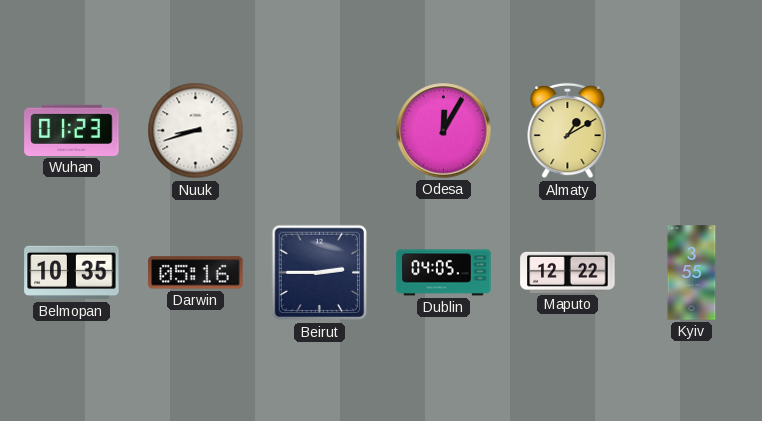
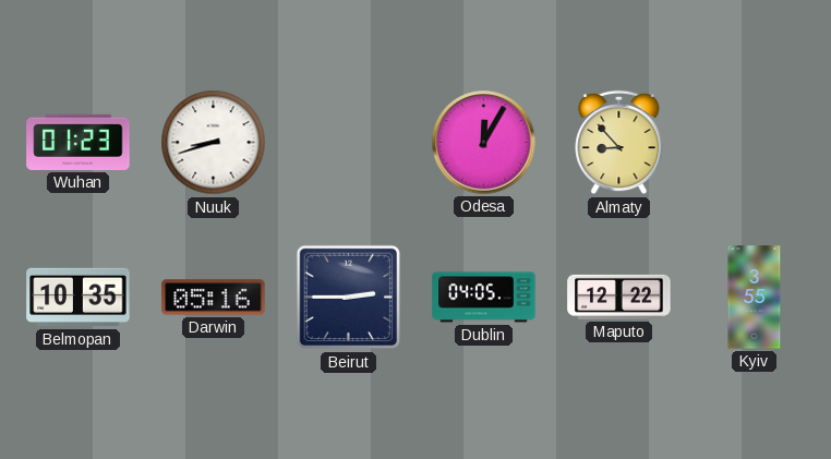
Almaty: 1:10 -> 8:53
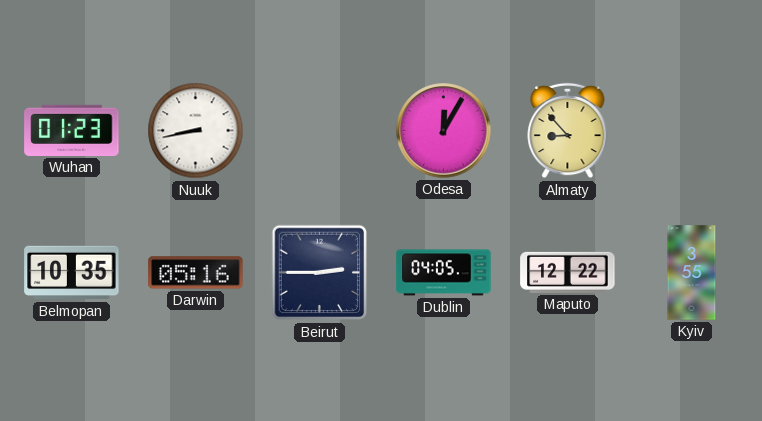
Nuuk: 8:42 -> 8:43
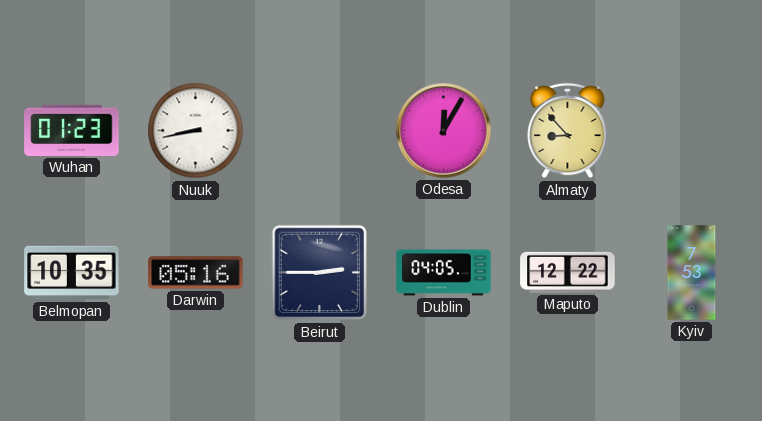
Kyiv: 3:55 -> 7:53
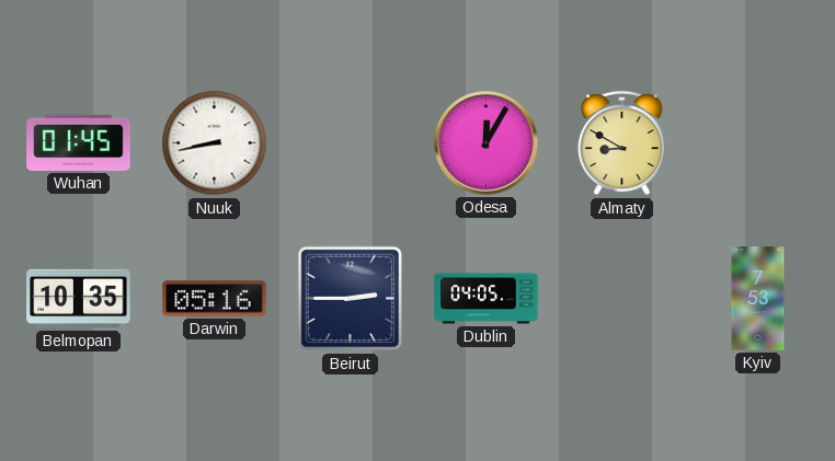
Wuhan: 01:23 -> 01:45
Almaty: 8:53 -> 8:50
Maputo: 12:22 -> none
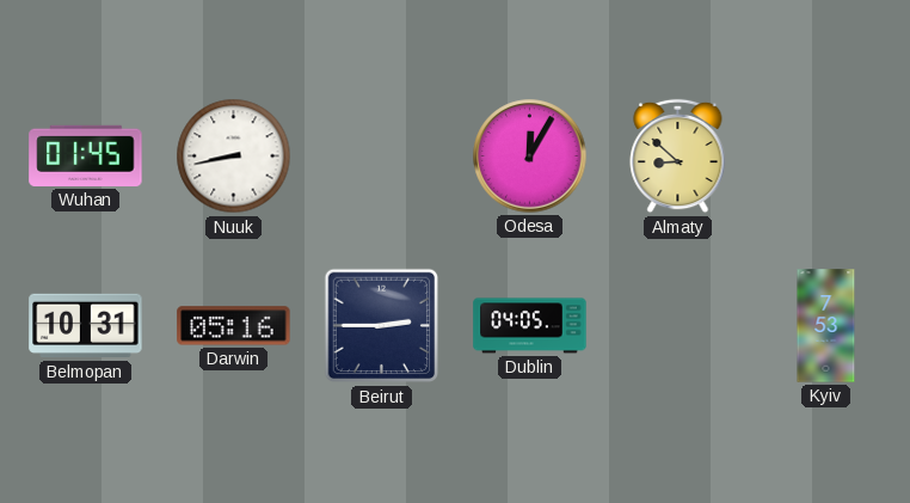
Almaty: 8:50 -> 8:52
Belmopan: 10:35 -> 10:31
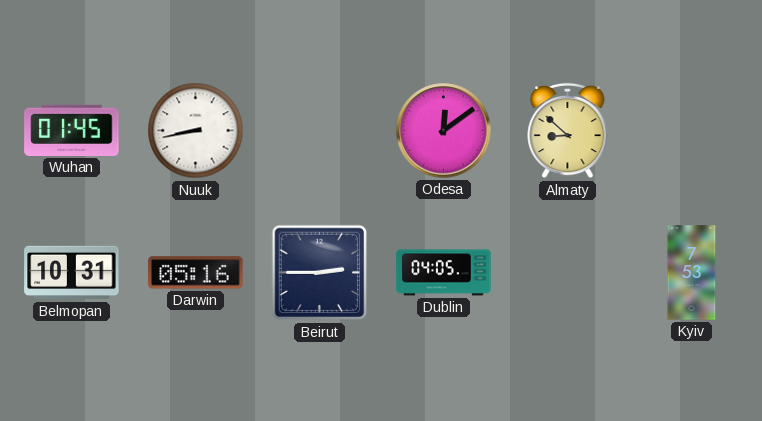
Odesa: 12:05 -> 12:09
